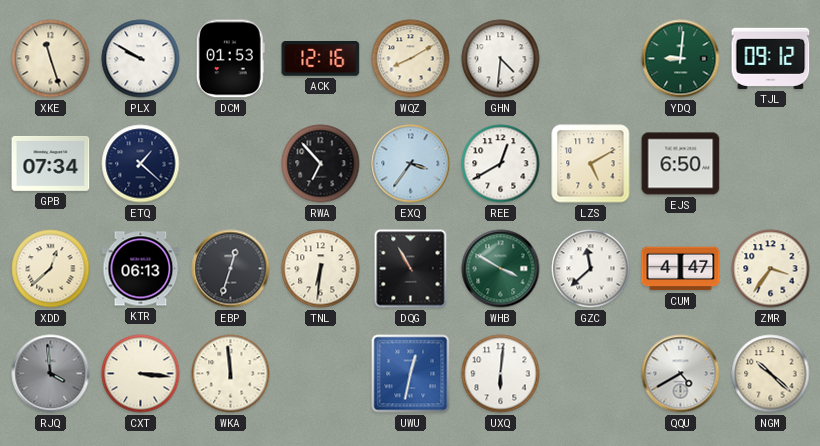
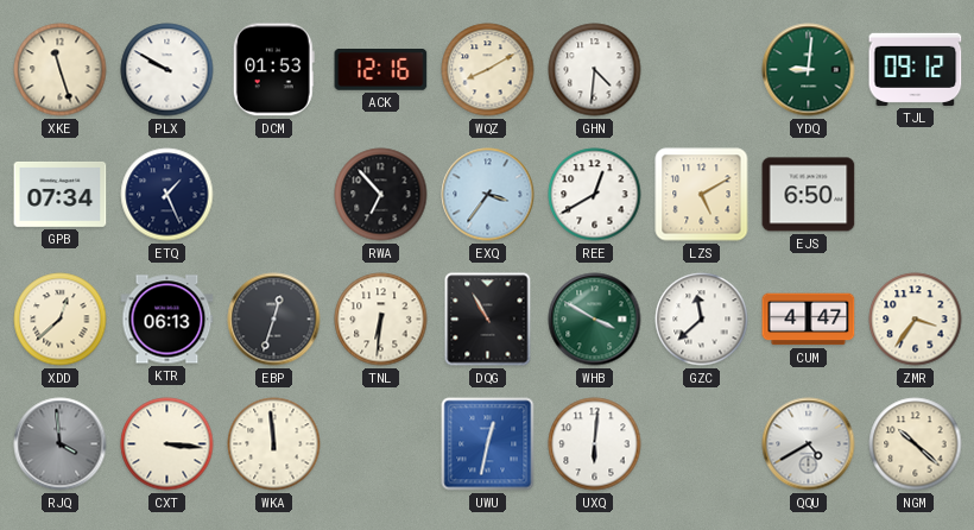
ETQ: 1:22 -> 1:26
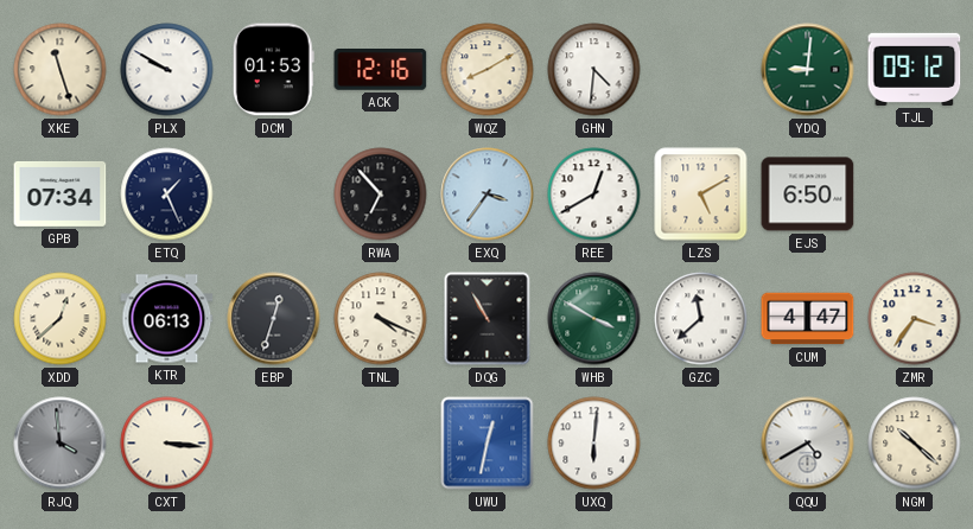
TNL: 6:31 -> 4:19
WKA: 11:59 -> none
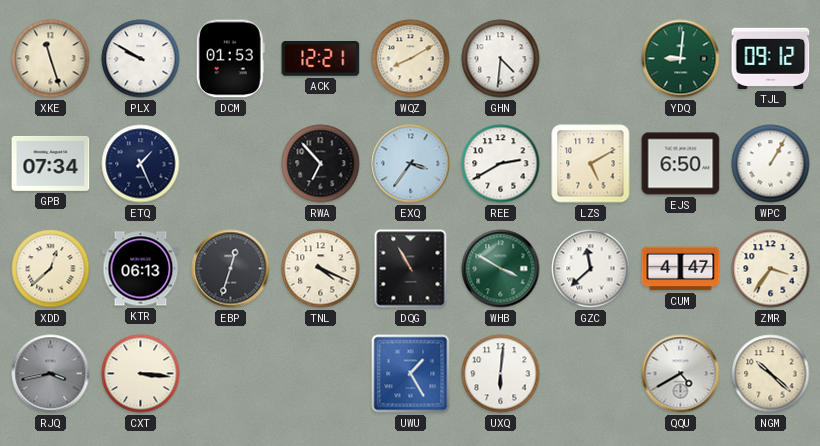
ACK: 12:16 -> 12:21
REE: 12:40 -> 2:40
WPC: none -> 1:05
RJQ: 3:59 -> 3:43
UWU: 12:32 -> 1:25
